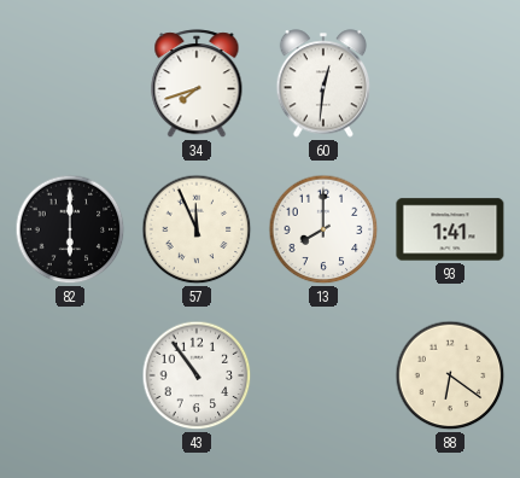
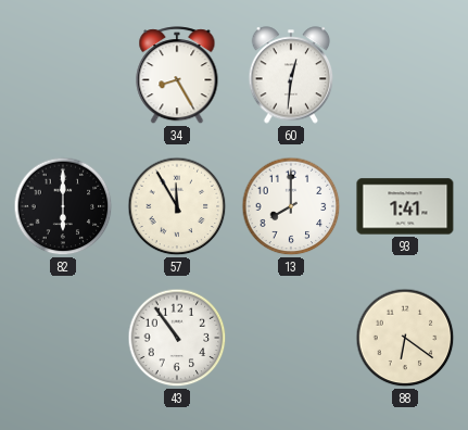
34: 7:42 -> 8:25
57: 11:56 -> 11:55
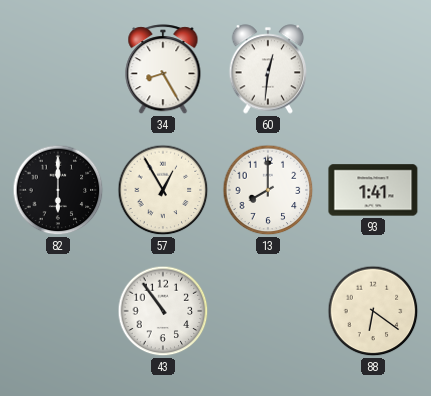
57: 11:55 -> 12:55
